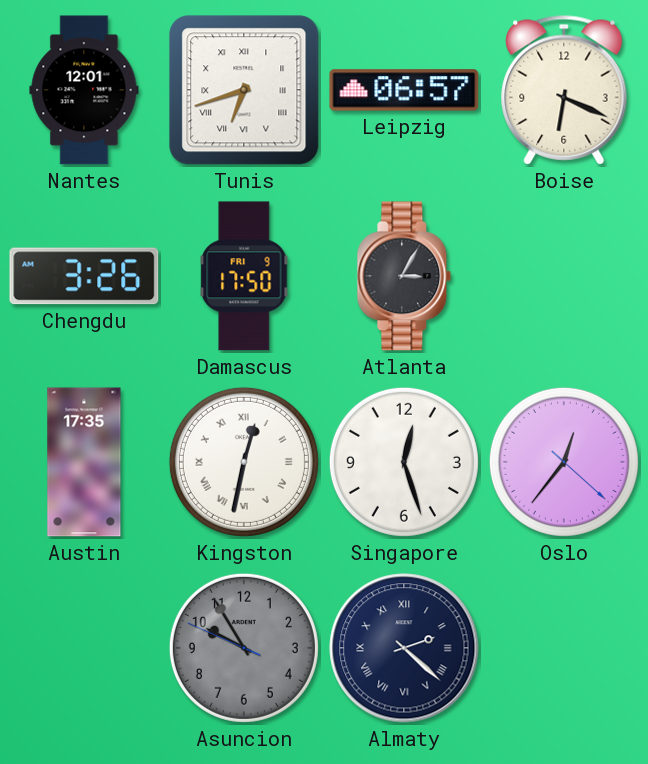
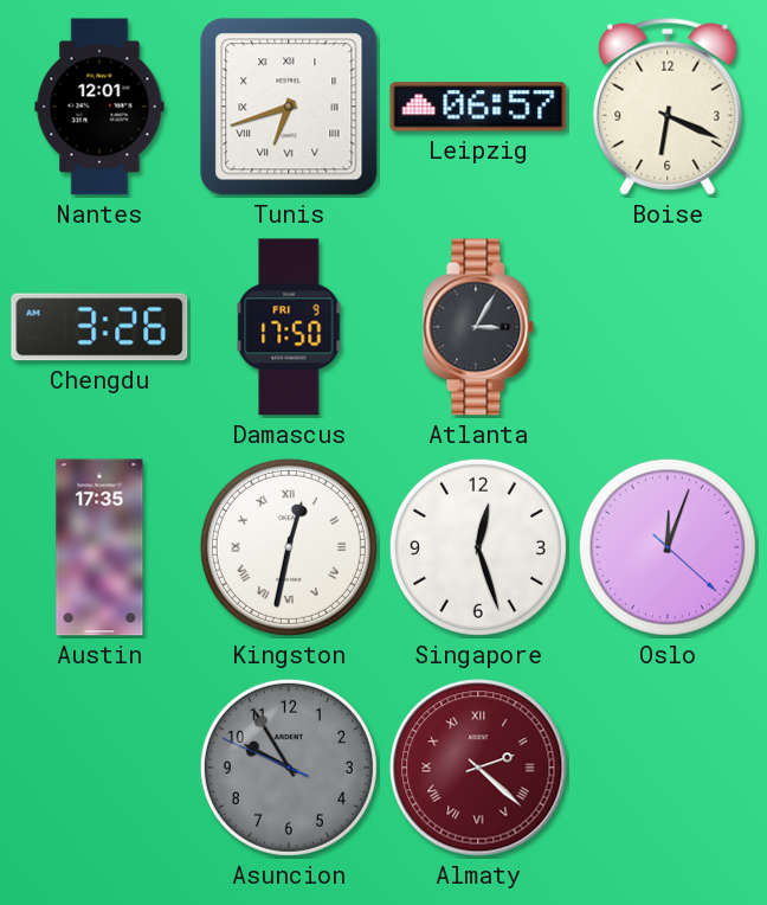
Oslo: 12:36 -> 12:03
Almaty dial: navy -> burgundy
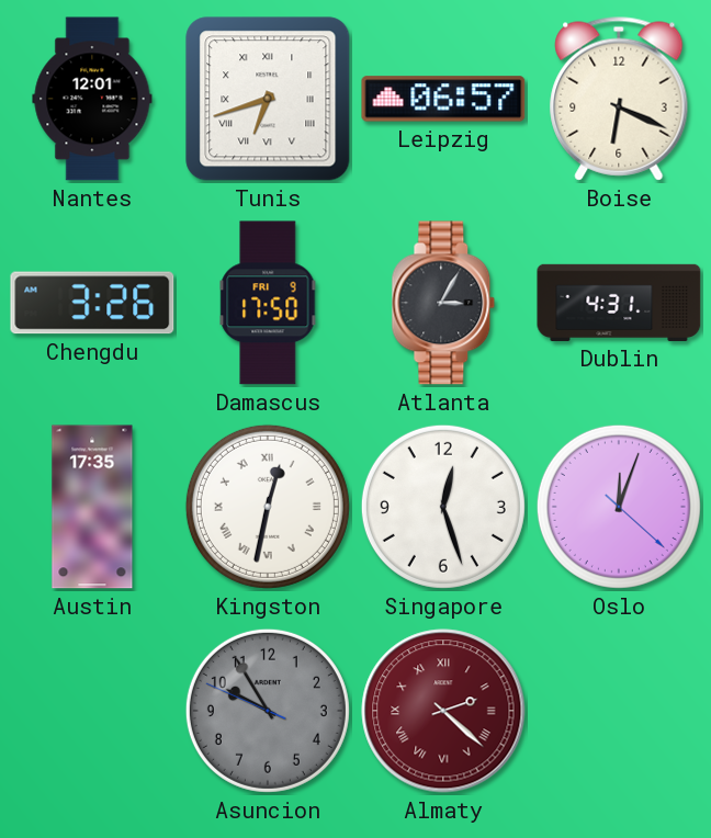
Dublin: none -> 4:31
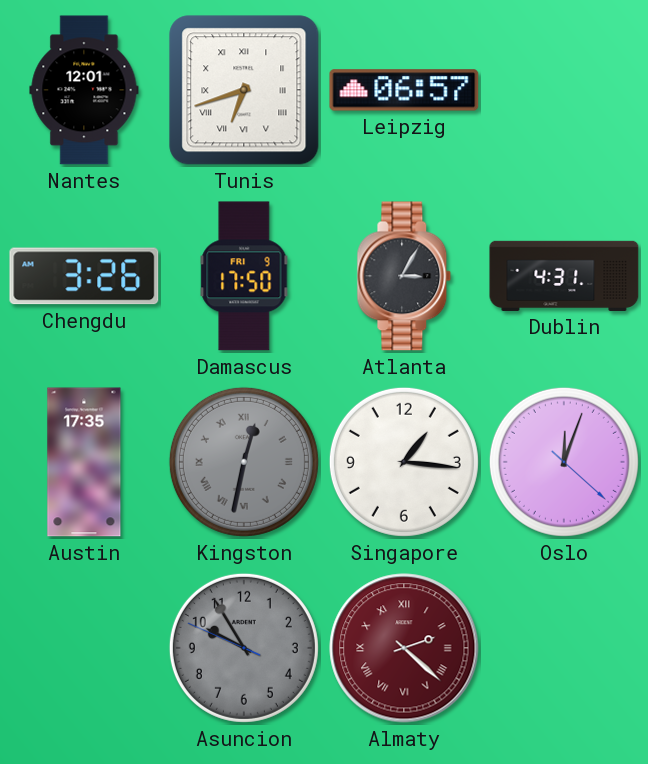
Boise: 6:19 -> none
Kingston dial: white -> grey
Singapore: 12:27 -> 1:16
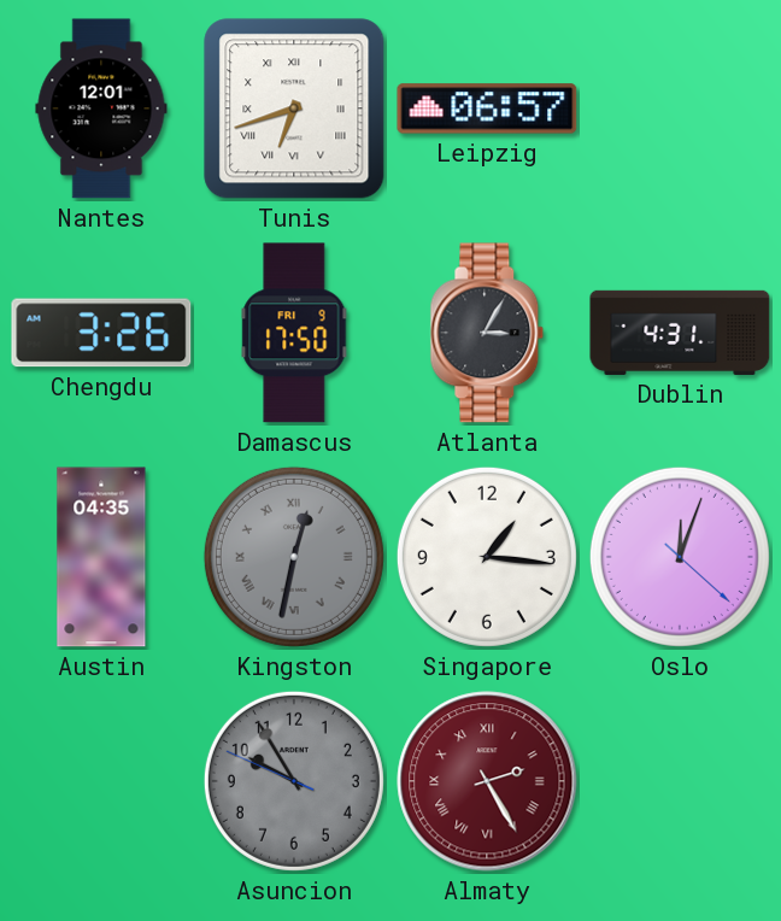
Austin: 17:35 -> 04:35
Almaty: 2:22 -> 2:25
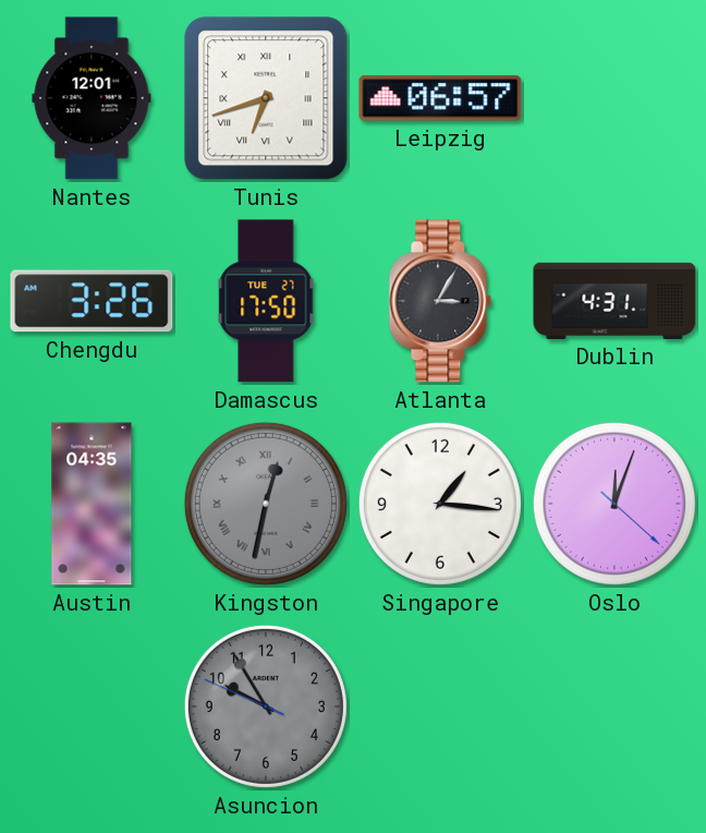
Damascus date: FRI 9 -> TUE 27
Almaty: 2:25 -> none
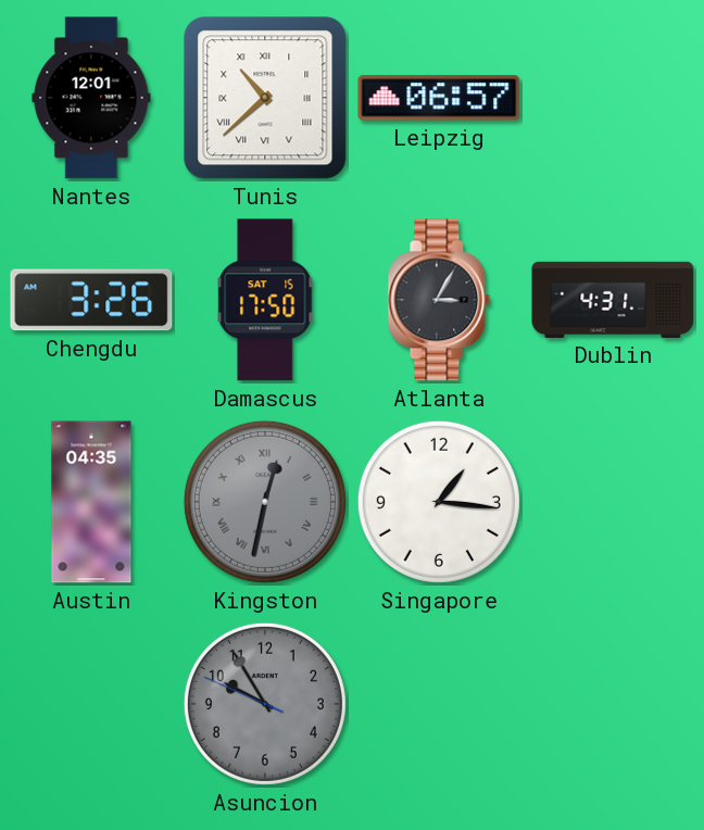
Tunis: 6:42 -> 10:38
Damascus date: TUE 27 -> SAT 15
Oslo: 12:03 -> none
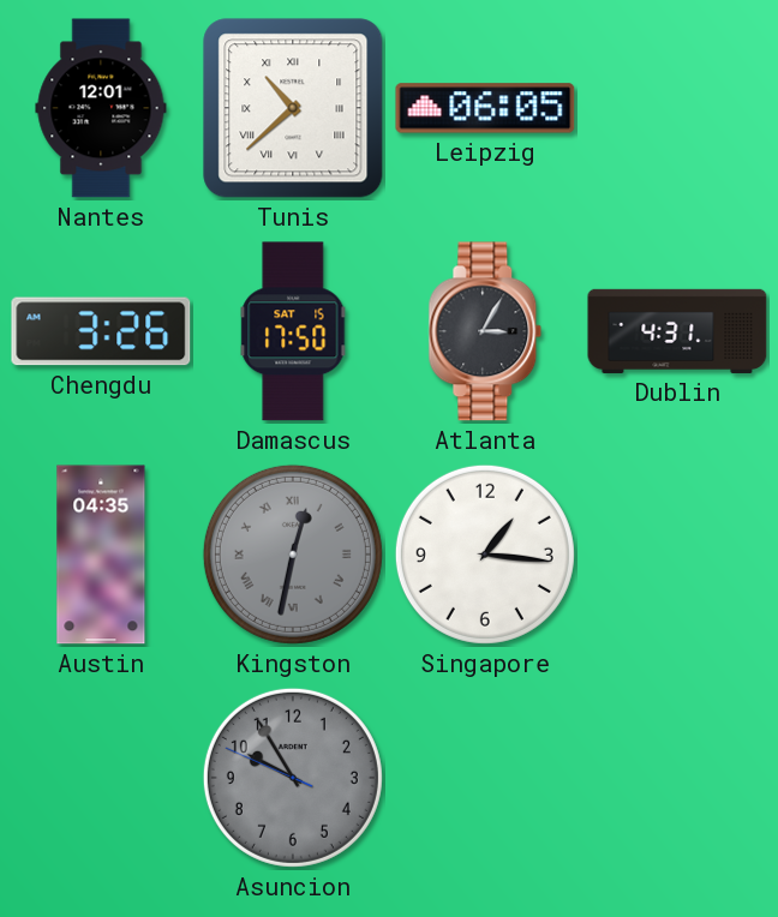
Leipzig: 06:57 -> 06:05
